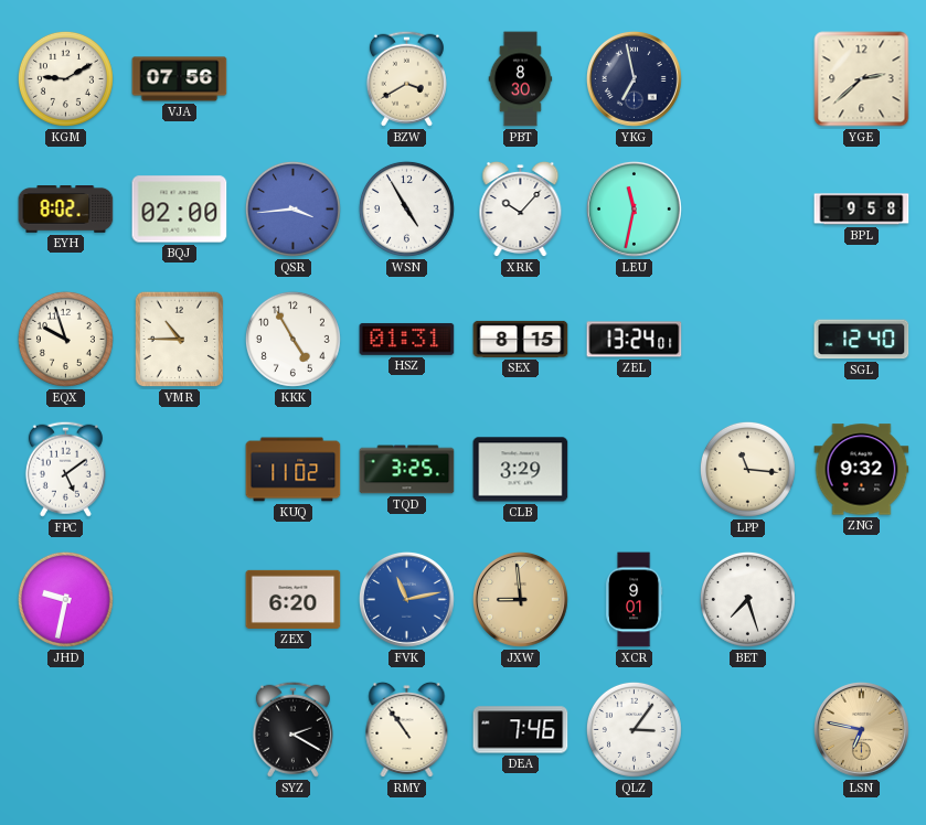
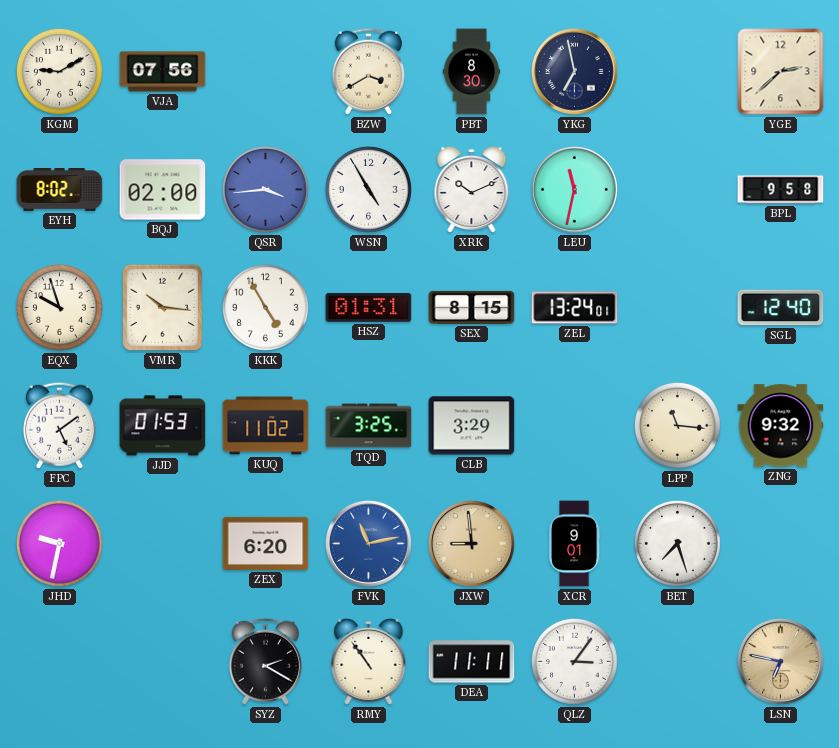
XRK: 10:07 -> 10:11
VMR: 10:45 -> 10:16
JJD: none -> 01:53
DEA: 7:46 -> 11:11
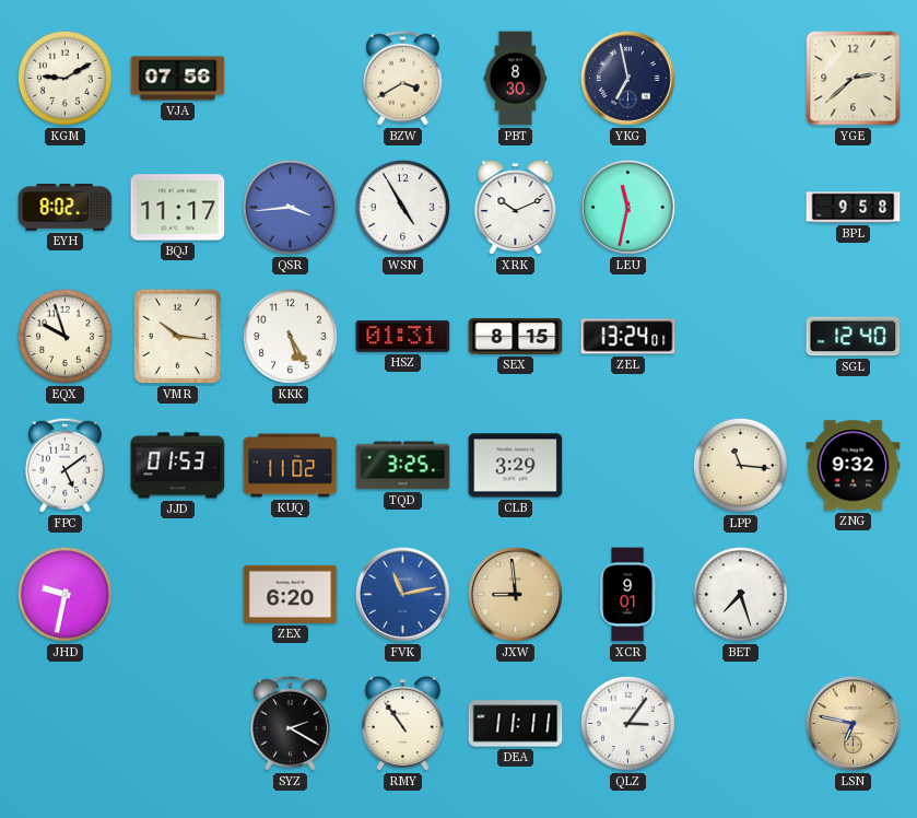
BQJ: 02:00 -> 11:17
KKK: 4:55 -> 5:25
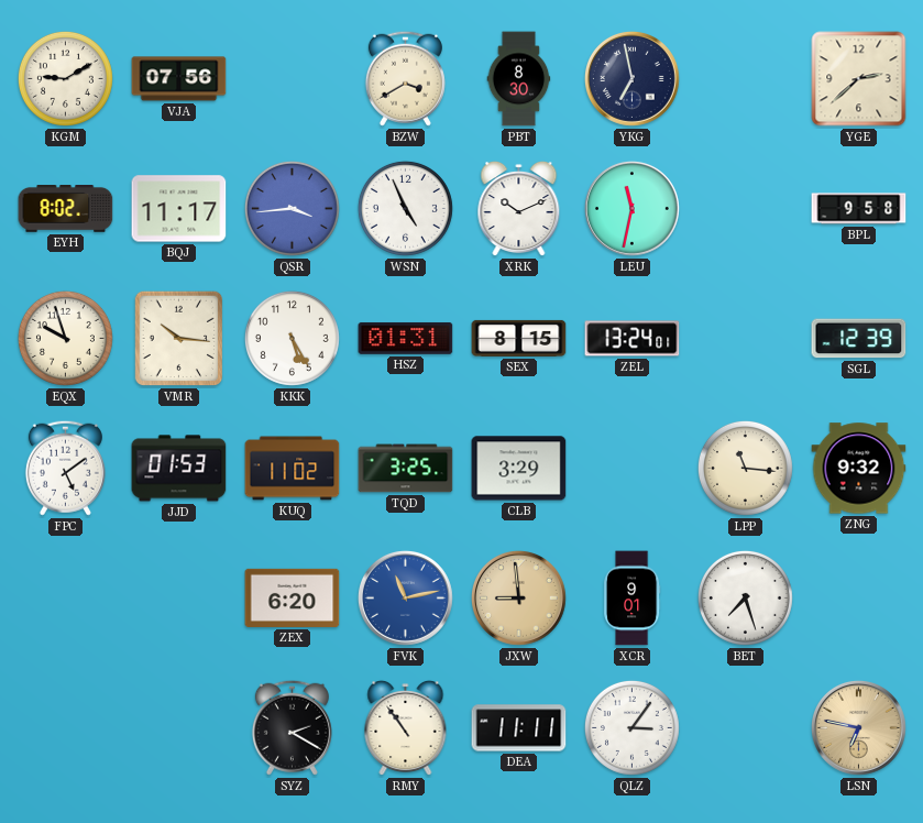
WSN: 4:55 -> 4:56
SGL: 12:40 -> 12:39
JHD: 9:32 -> none
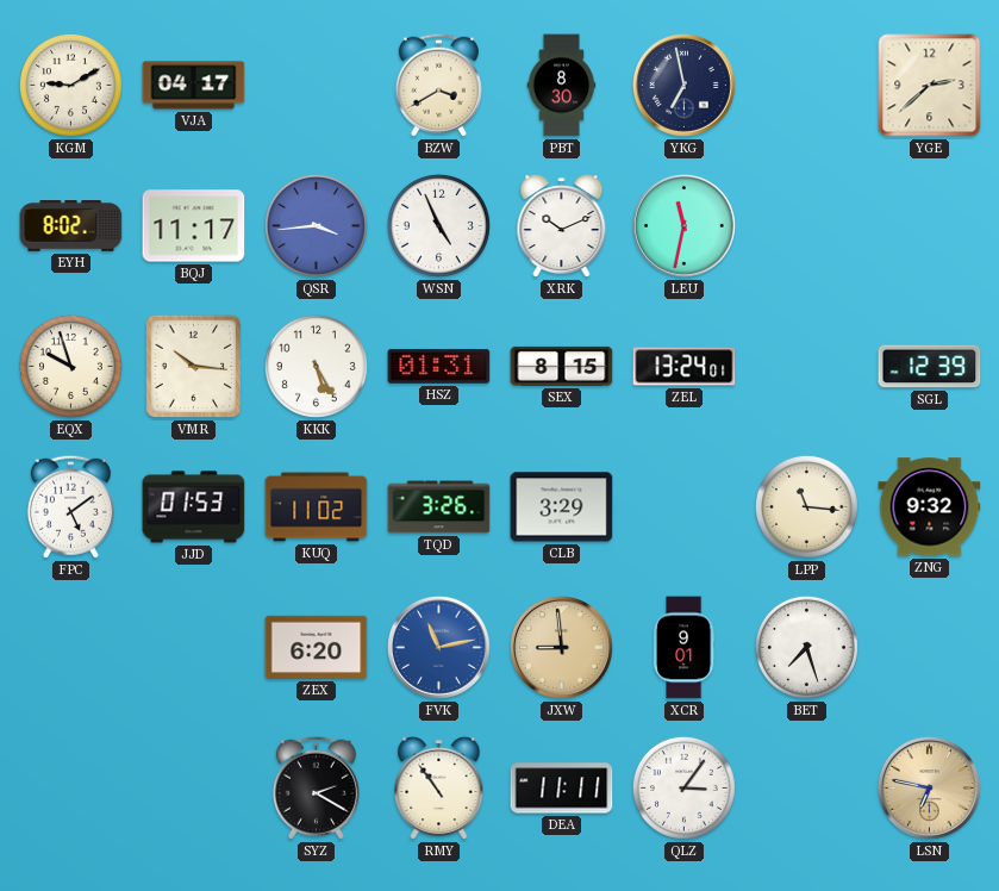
VJA: 07:56 -> 04:17
BPL: 9:58 -> none
TQD: 3:25 -> 3:26
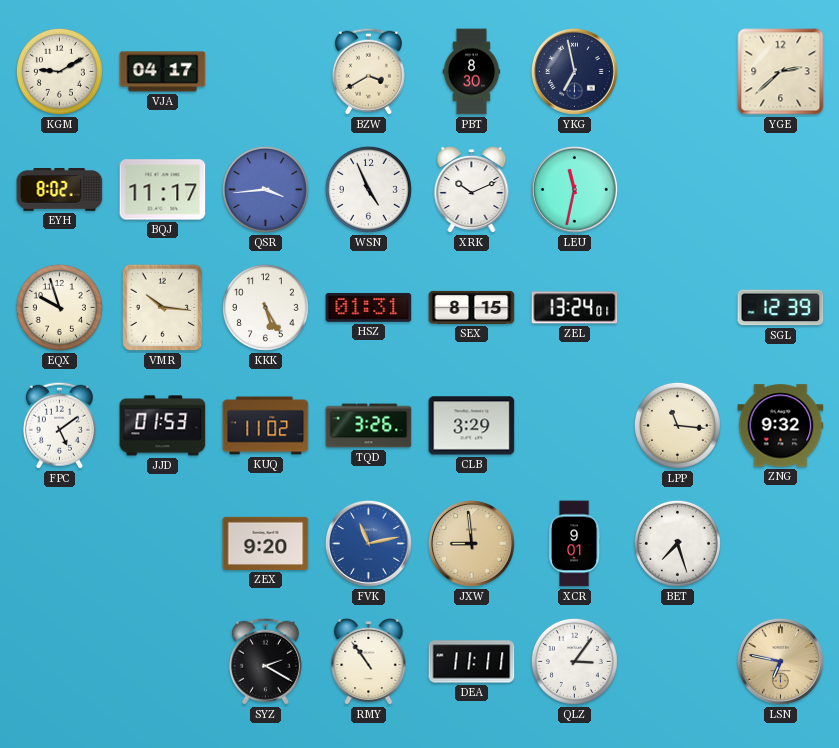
ZEX: 6:20 -> 9:20
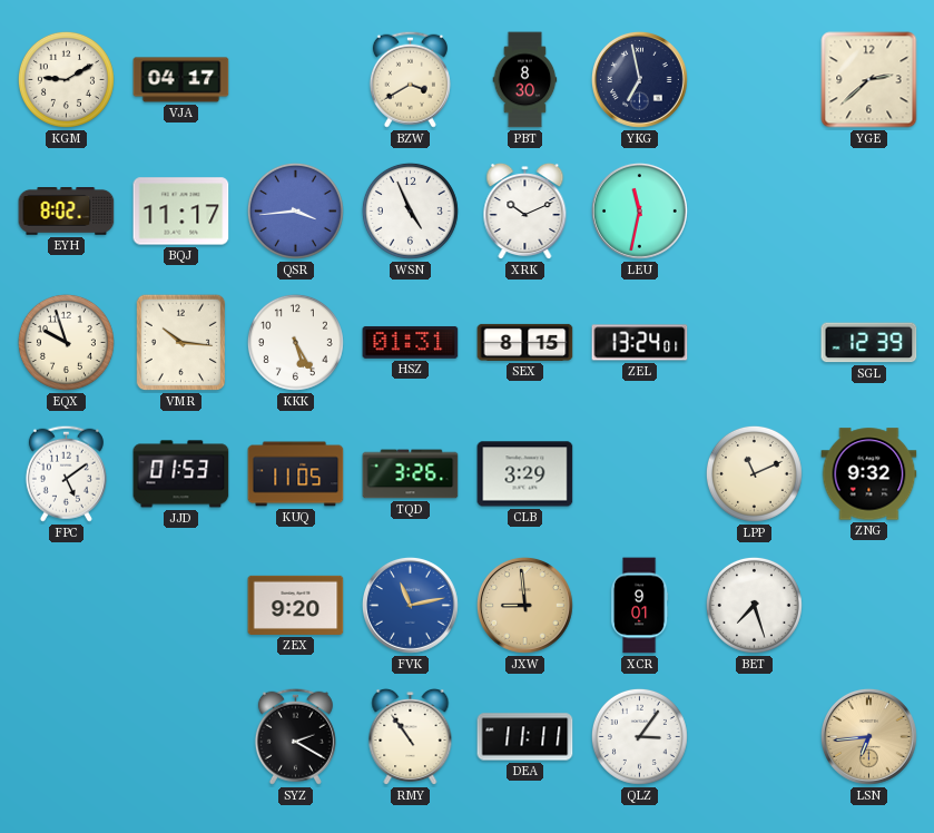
KUQ: 11:02 -> 11:05
LPP: 11:16 -> 11:11
LSN: 6:47 -> 6:44
